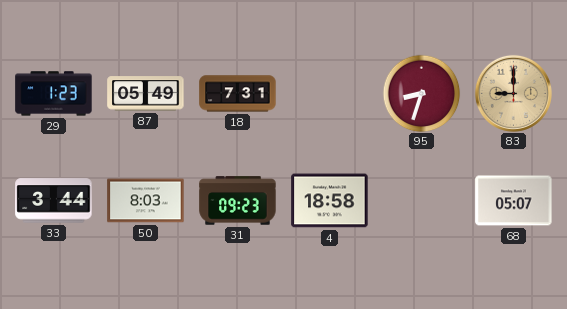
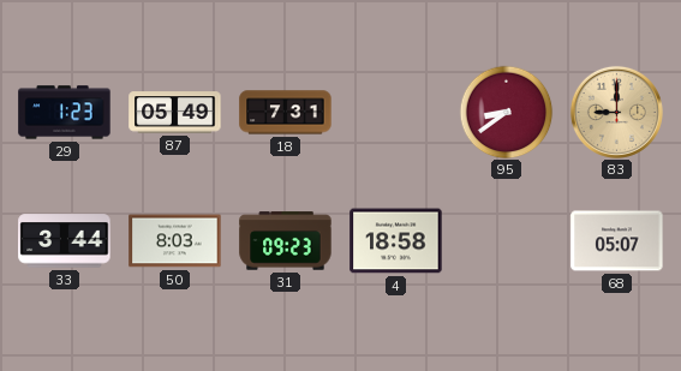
95: 8:33 -> 8:39
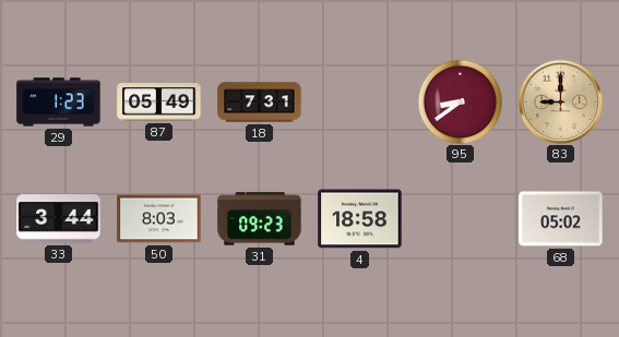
68: 05:07 -> 05:02
